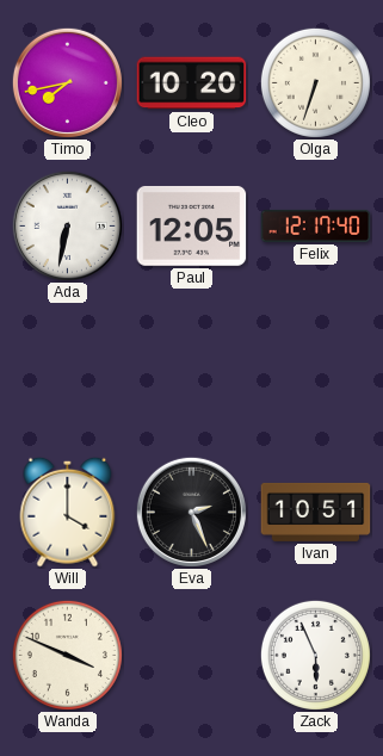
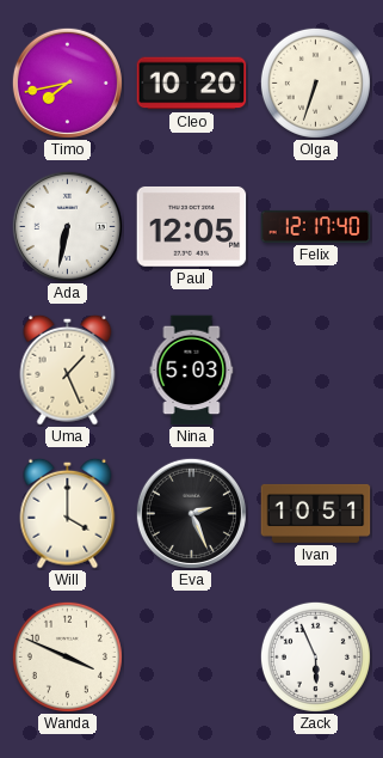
Uma: none -> 1:26
Nina: none -> 5:03
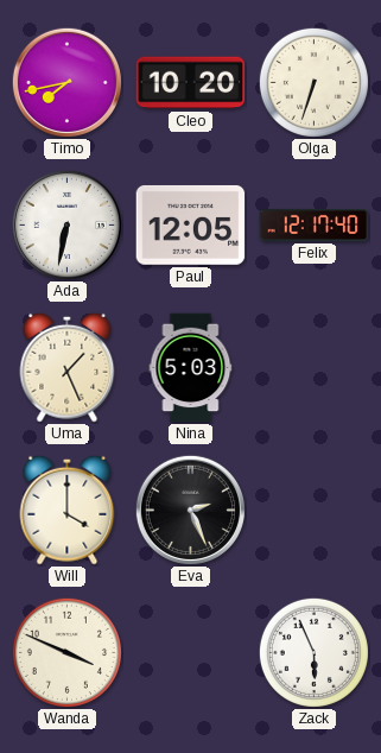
Ivan: 10:51 -> none
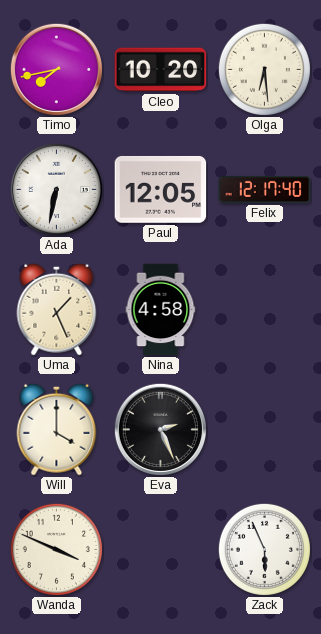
Olga: 6:33 -> 6:29
Nina: 5:03 -> 4:58
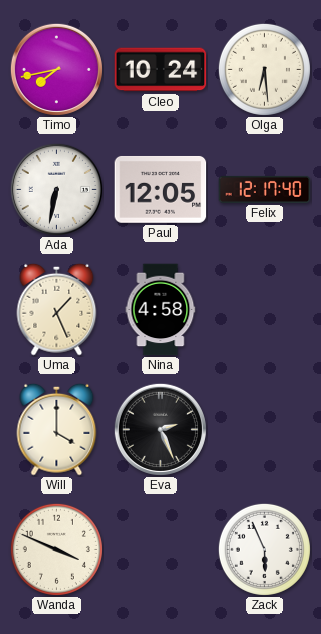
Cleo: 10:20 -> 10:24
